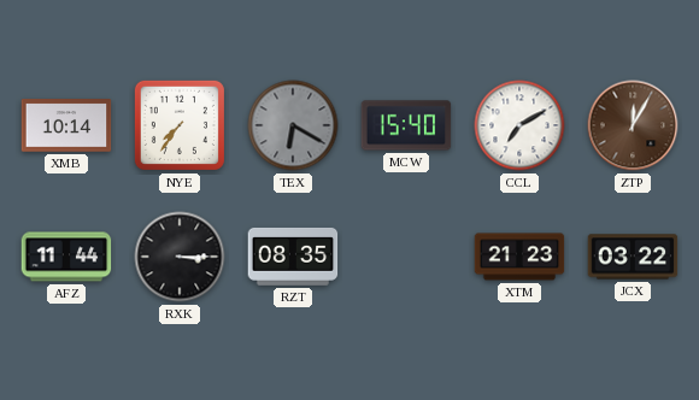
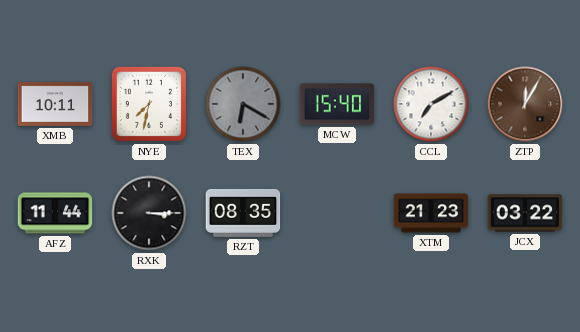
XMB: 10:14 -> 10:11
NYE: 7:36 -> 7:32
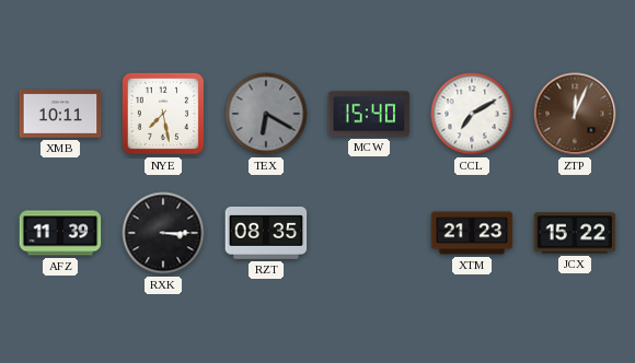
NYE: 7:32 -> 7:28
ZTP: 12:05 -> 12:04
AFZ: 11:44 -> 11:39
JCX: 03:22 -> 15:22
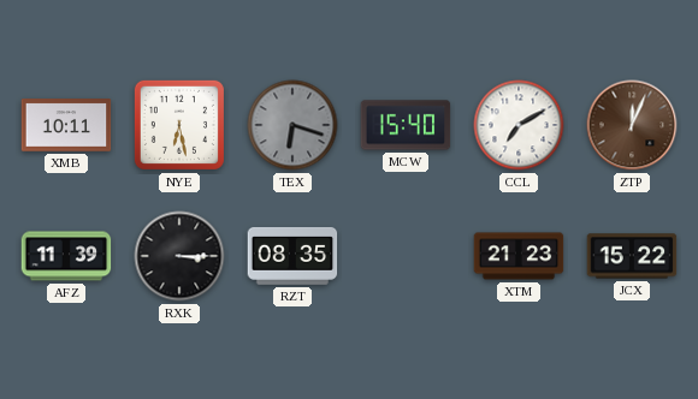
NYE: 7:28 -> 6:28
TEX: 6:20 -> 6:18
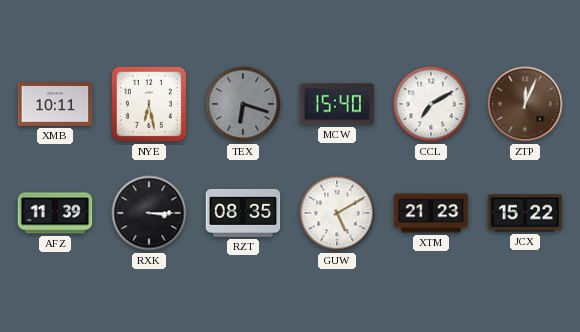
GUW: none -> 5:10
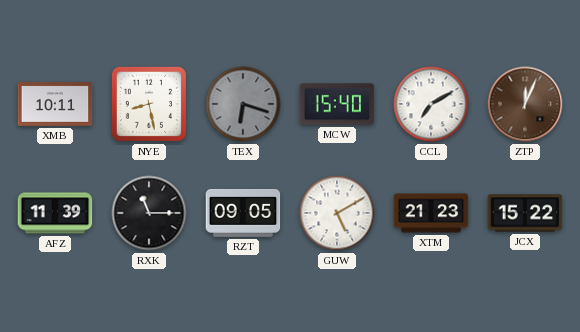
NYE: 6:28 -> 8:28
RXK: 3:15 -> 11:15
RZT: 08:35 -> 09:05
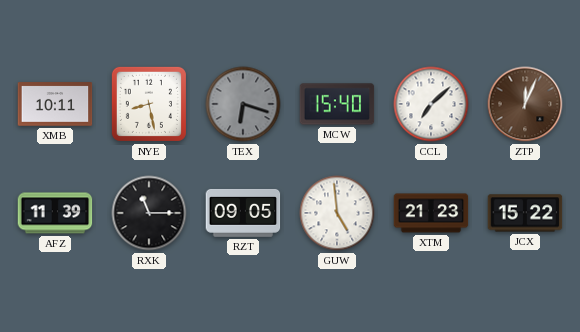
CCL: 7:10 -> 7:08
GUW: 5:10 -> 4:59
